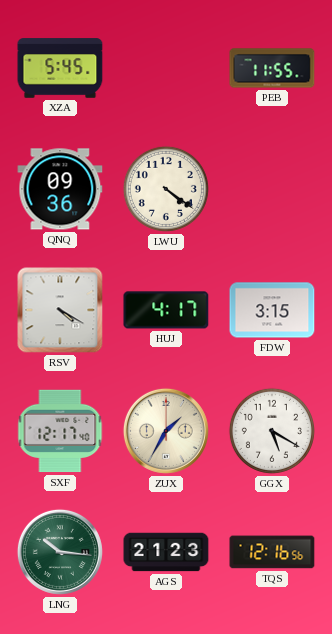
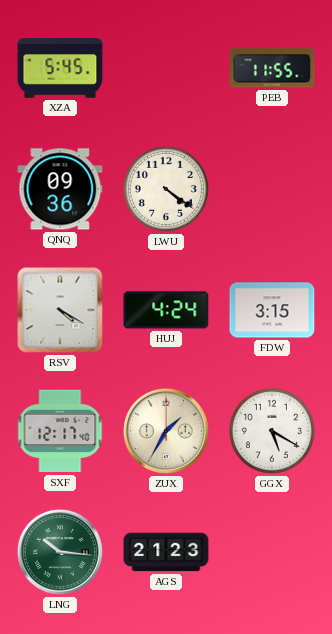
HUJ: 4:17 -> 4:24
TQS: 12:16 -> none
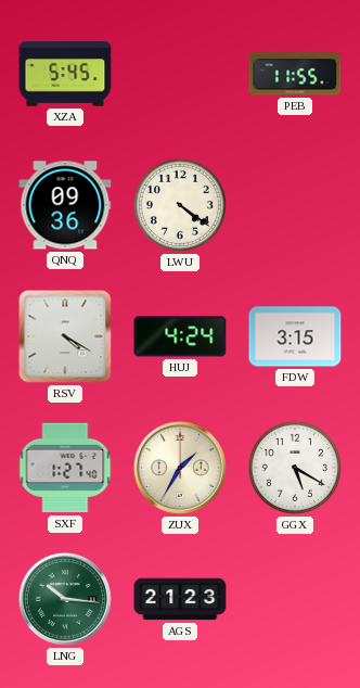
SXF: 12:17 -> 1:27
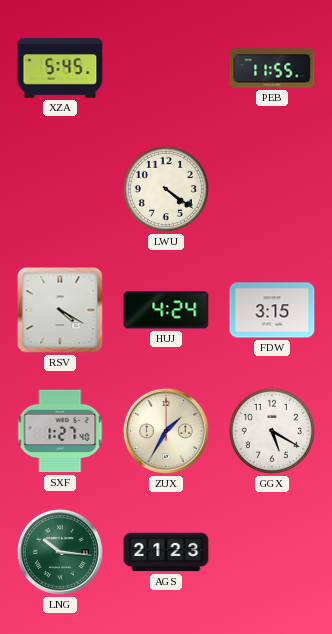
QNQ: 09:36 -> none
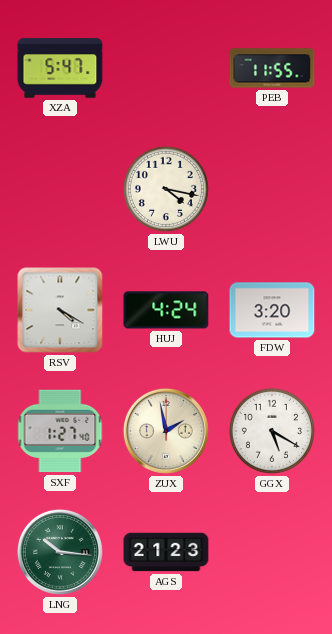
XZA: 5:45 -> 5:47
LWU: 4:21 -> 4:17
FDW: 3:15 -> 3:20
ZUX: 1:35 -> 1:58
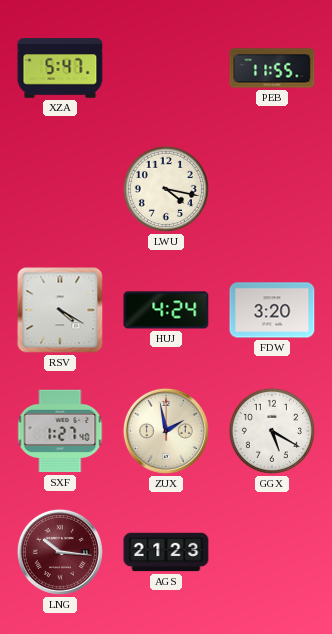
LNG dial: green -> burgundy
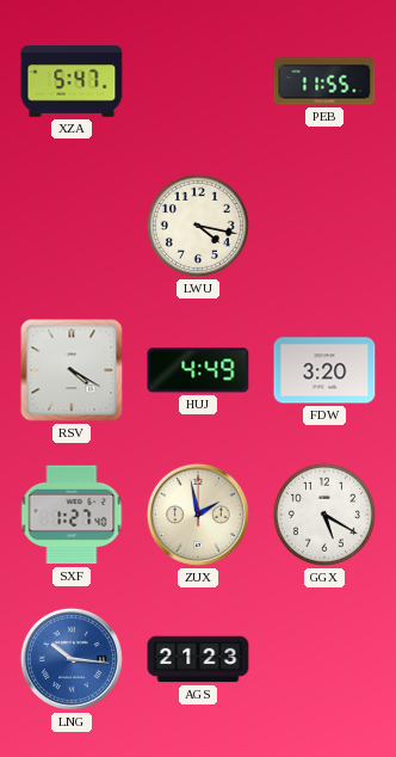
HUJ: 4:24 -> 4:49
LNG dial: burgundy -> blue
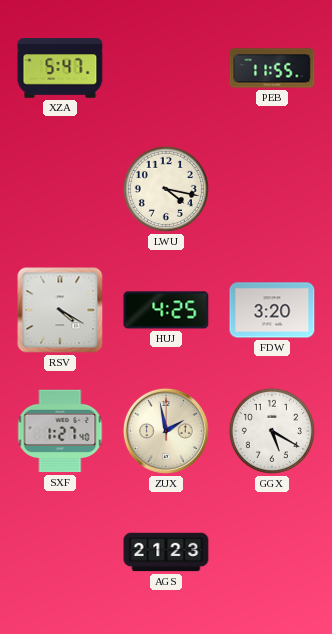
HUJ: 4:49 -> 4:25
LNG: 10:16 -> none
